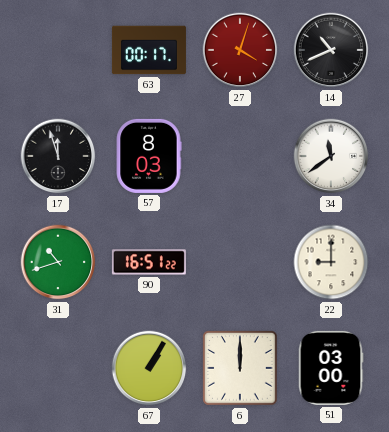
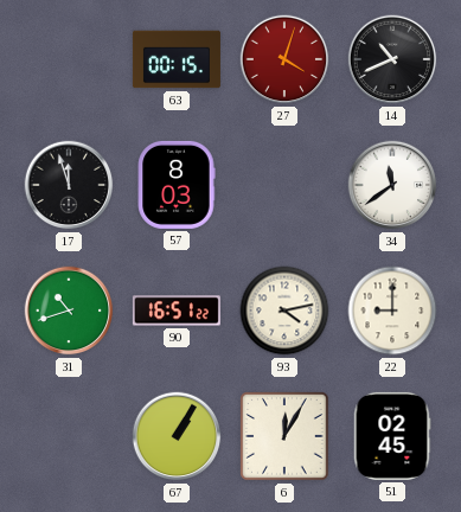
63: 00:17 -> 00:15
93: none -> 4:13
6: 12:00 -> 12:05
51: 03:00 -> 02:45
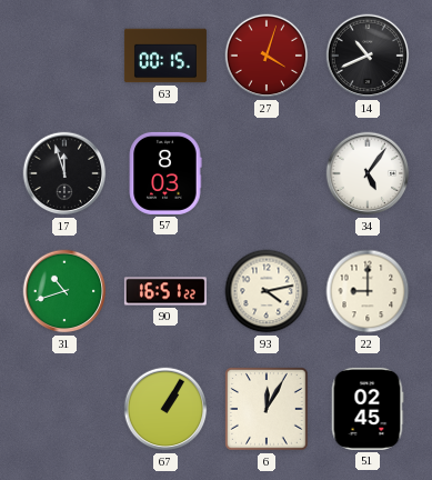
34: 11:39 -> 5:06
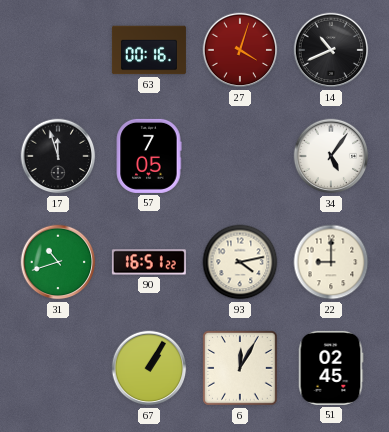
63: 00:15 -> 00:16
57: 8:03 -> 7:05
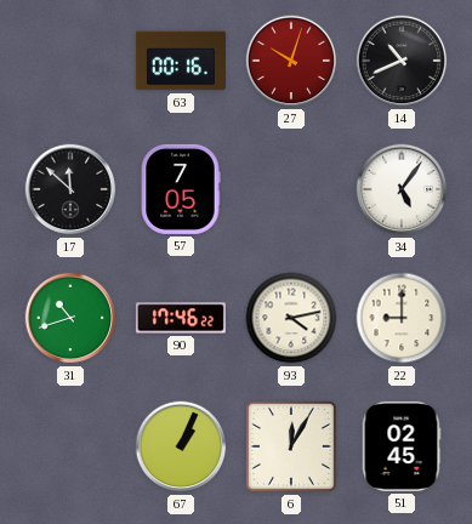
27: 4:03 -> 10:03
17: 11:57 -> 11:52
90: 16:51 -> 17:46
67: 1:05 -> 1:04
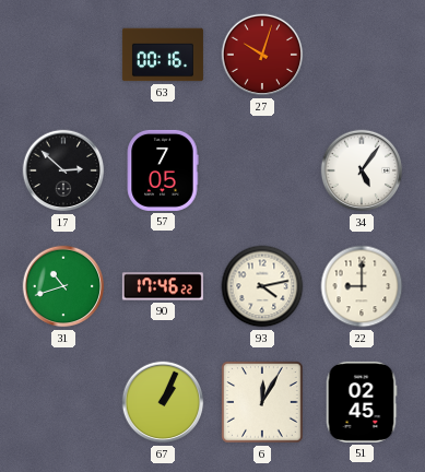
14: 10:41 -> none
17: 11:52 -> 2:52
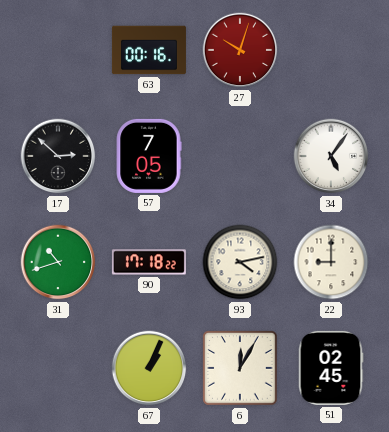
90: 17:46 -> 17:18
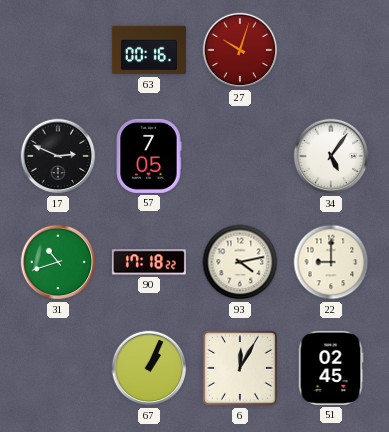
17: 2:52 -> 2:49
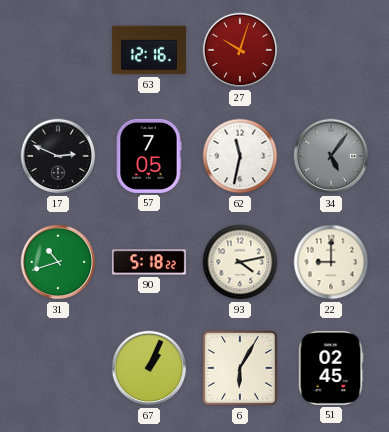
63: 00:16 -> 12:16
62: none -> 11:32
34 dial: white -> grey
90: 17:18 -> 5:18
6: 12:05 -> 6:05
